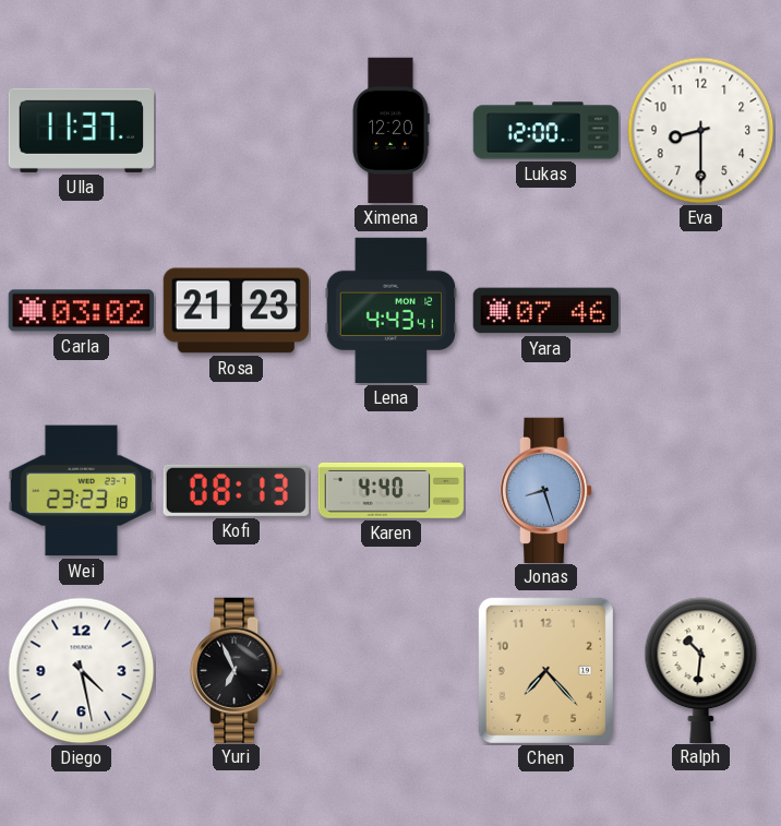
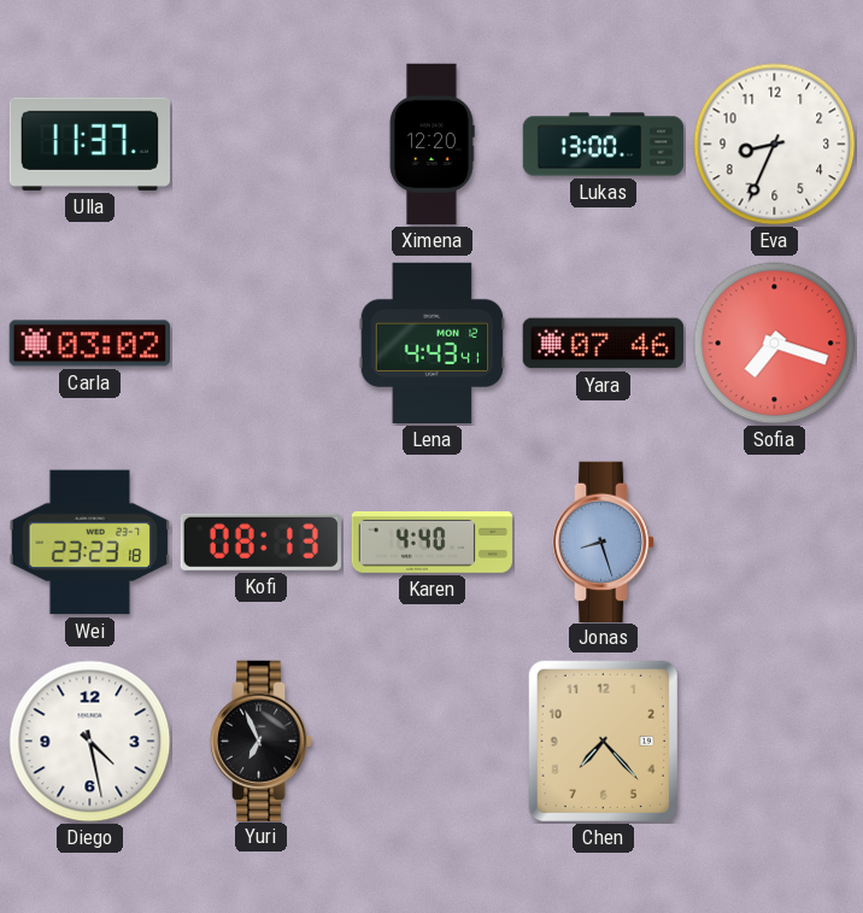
Lukas: 12:00 -> 13:00
Eva: 8:30 -> 8:34
Rosa: 21:23 -> none
Sofia: none -> 7:18
Ralph: 10:31 -> none
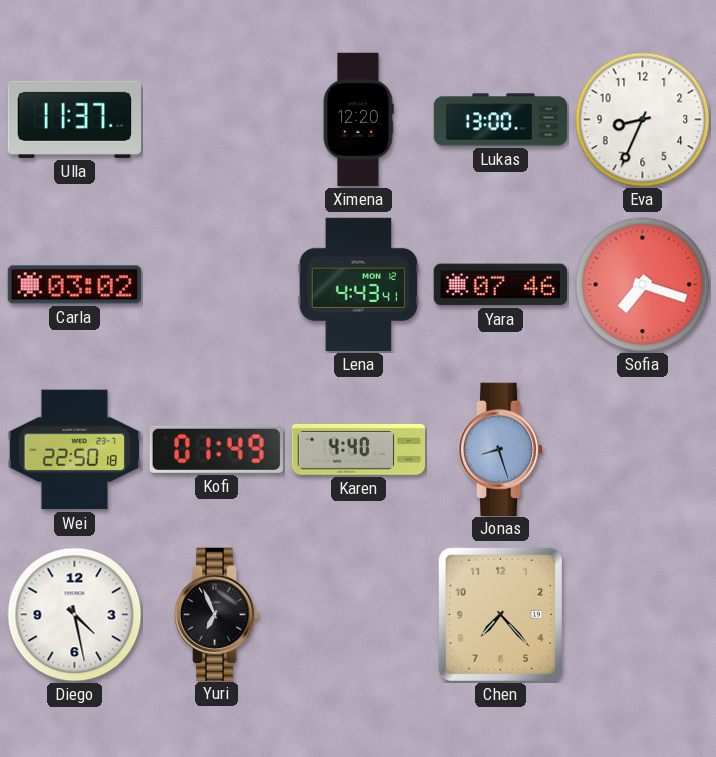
Wei: 23:23 -> 22:50
Kofi: 08:13 -> 01:49
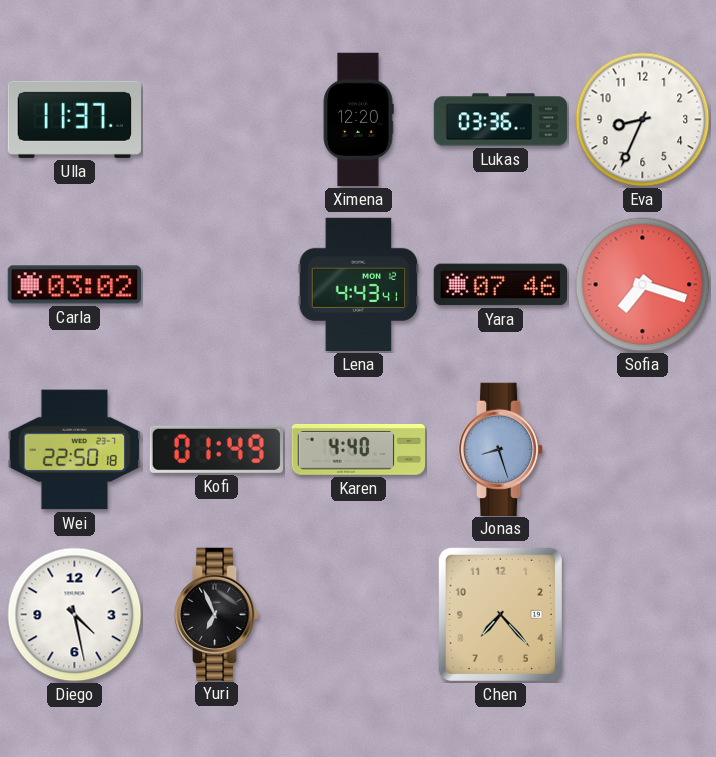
Lukas: 13:00 -> 03:36
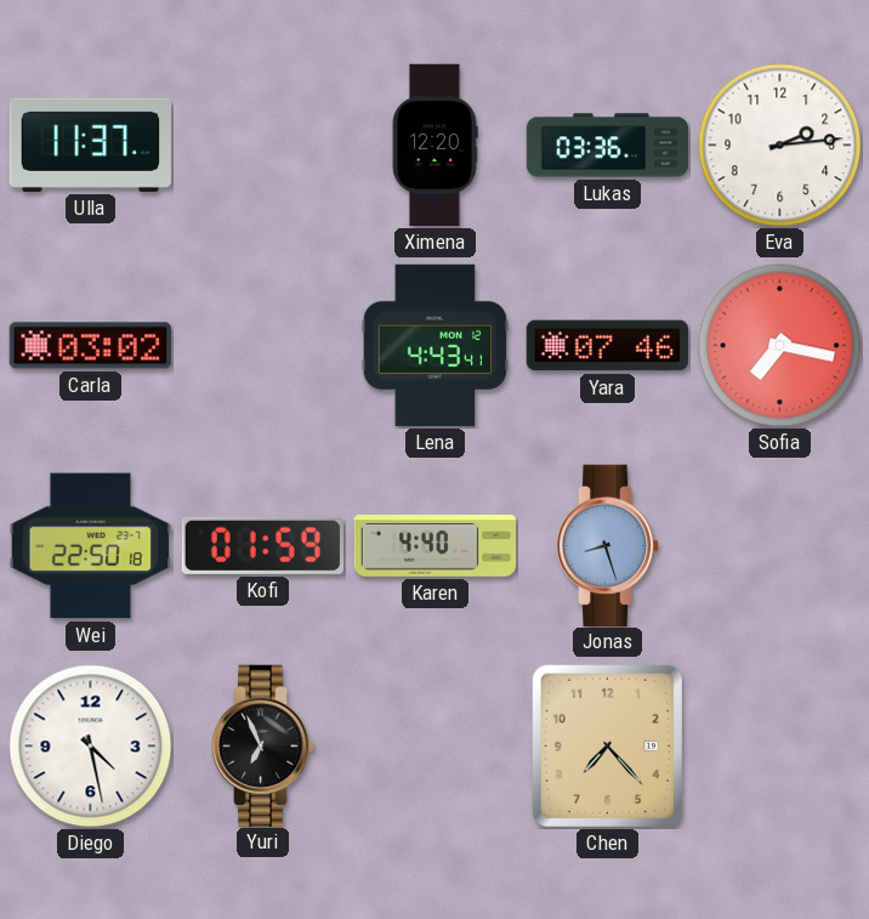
Eva: 8:34 -> 2:14
Sofia: 7:18 -> 7:17
Kofi: 01:49 -> 01:59
